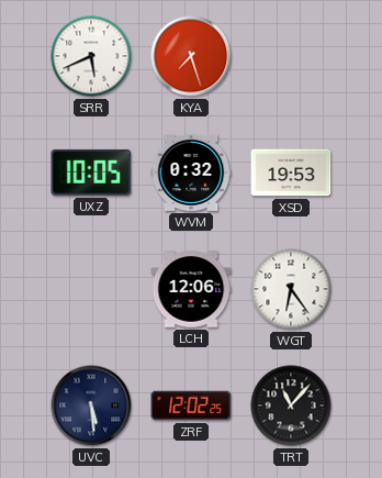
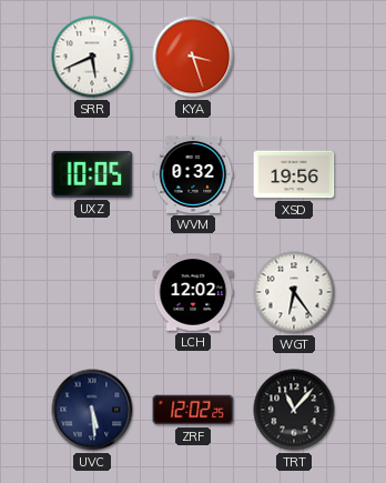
KYA: 7:27 -> 3:27
XSD: 19:53 -> 19:56
LCH: 12:06 -> 12:02
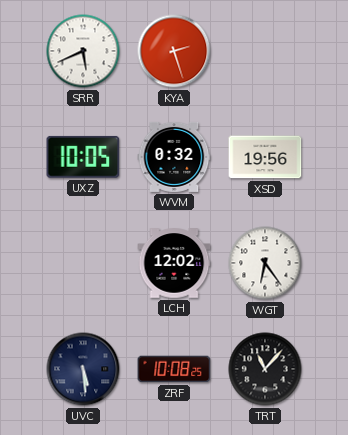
KYA: 3:27 -> 2:27
ZRF: 12:02 -> 10:08
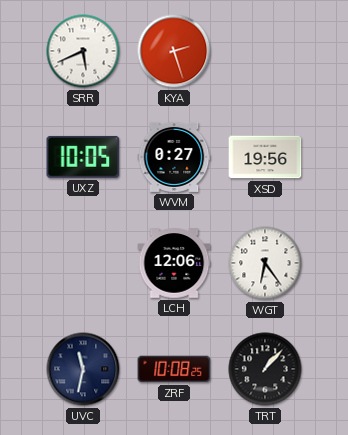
WVM: 0:32 -> 0:27
LCH: 12:02 -> 12:06
UVC: 5:29 -> 11:32
TRT: 11:07 -> 1:07
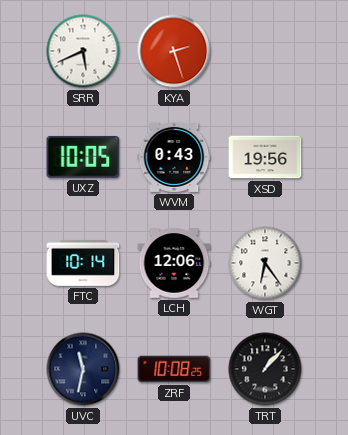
WVM: 0:27 -> 0:43
FTC: none -> 10:14
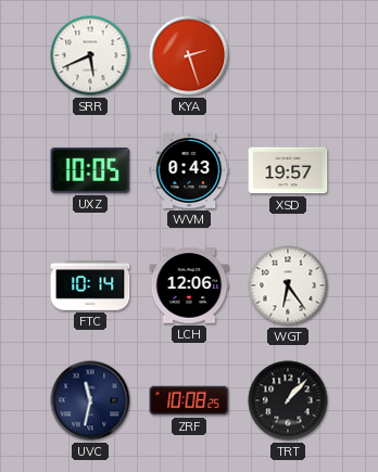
XSD: 19:56 -> 19:57
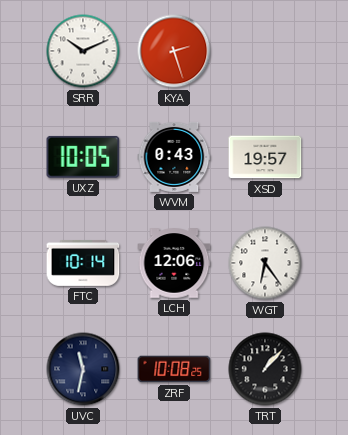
SRR: 5:41 -> 10:11
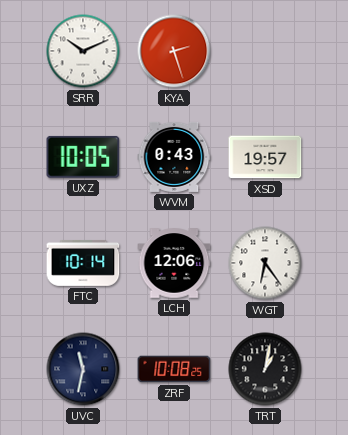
TRT: 1:07 -> 1:02
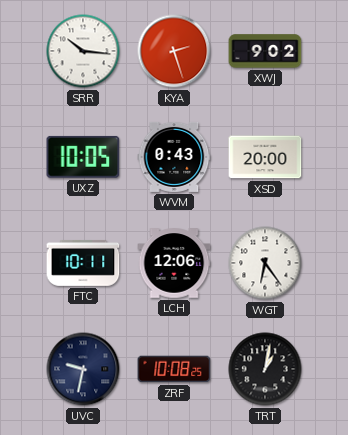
SRR: 10:11 -> 10:16
XWJ: none -> 9:02
XSD: 19:57 -> 20:00
FTC: 10:14 -> 10:11
UVC: 11:32 -> 9:32
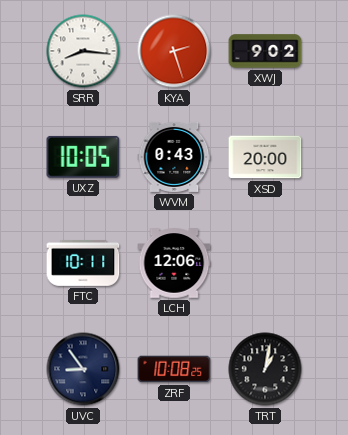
SRR: 10:16 -> 8:16
WGT: 6:24 -> none
UVC: 9:32 -> 8:54
